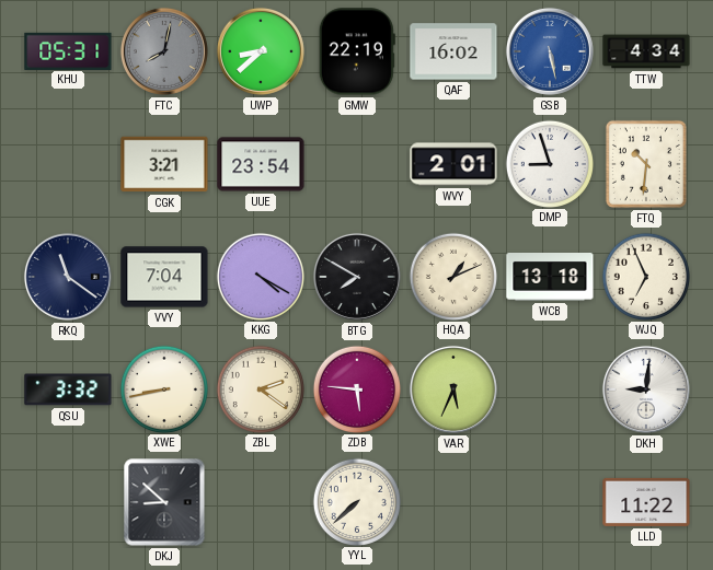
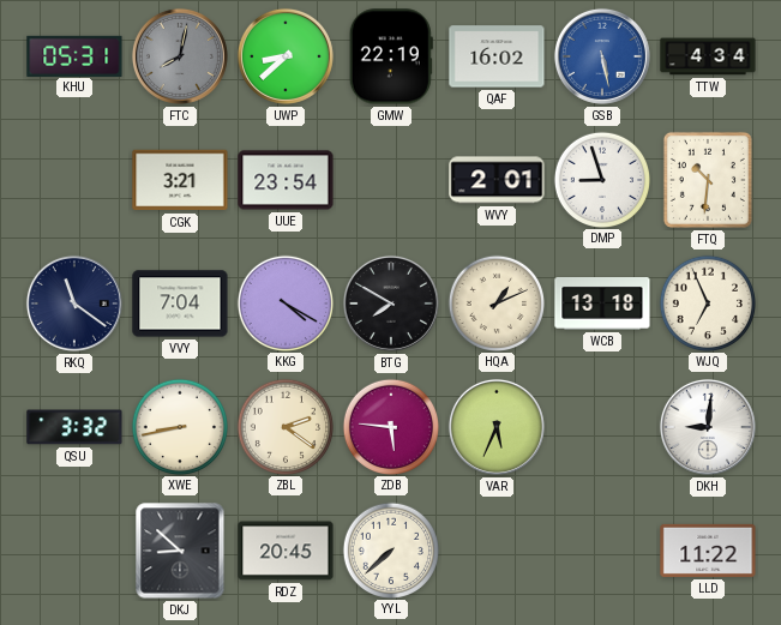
RDZ: none -> 20:45
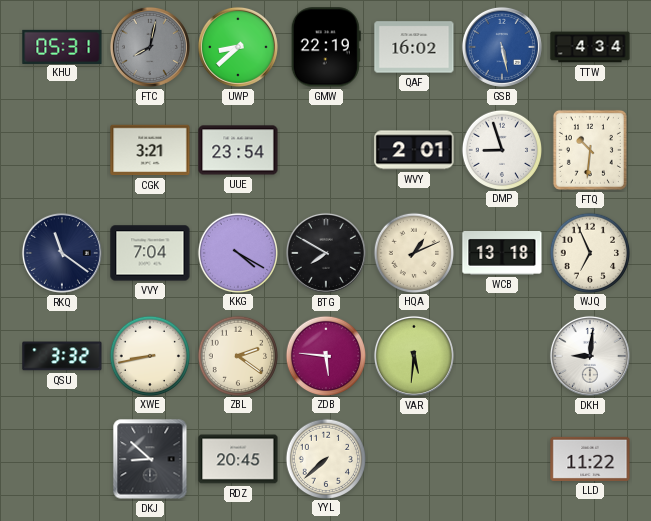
VAR: 5:34 -> 5:31
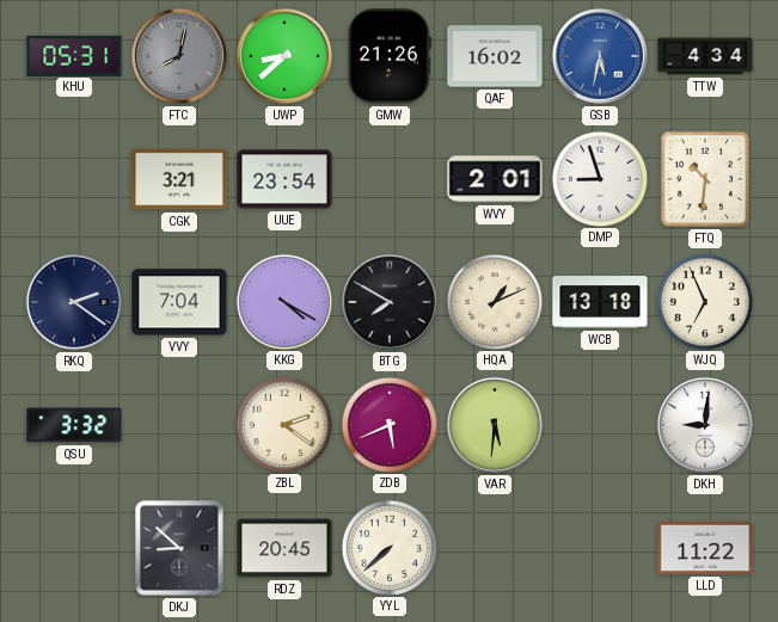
GMW: 22:19 -> 21:26
GSB: 5:28 -> 5:32
RKQ: 11:21 -> 2:21
XWE: 8:43 -> none
ZDB: 5:46 -> 5:41
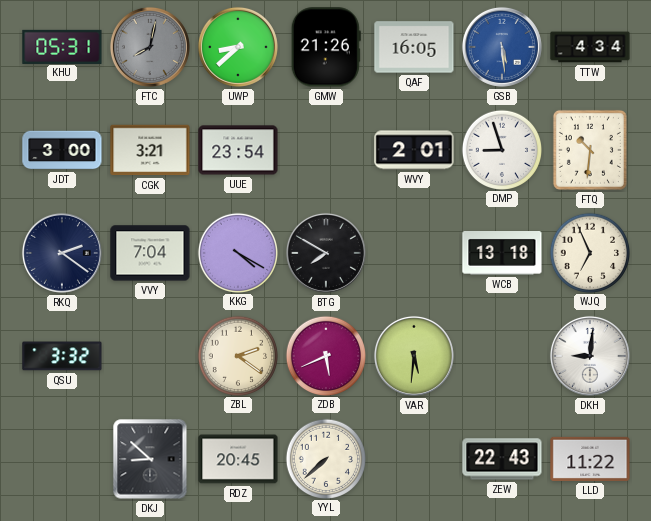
QAF: 16:02 -> 16:05
GSB: 5:32 -> 5:29
JDT: none -> 3:00
HQA: 1:11 -> none
ZEW: none -> 22:43
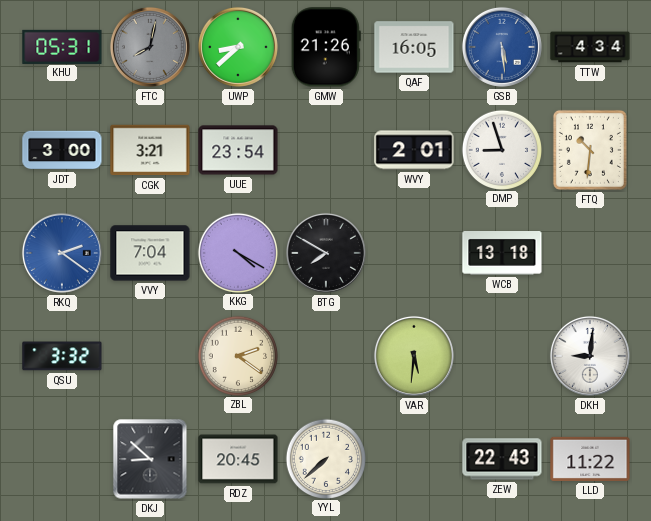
RKQ dial: navy -> blue
WJQ: 6:56 -> none
ZDB: 5:41 -> none
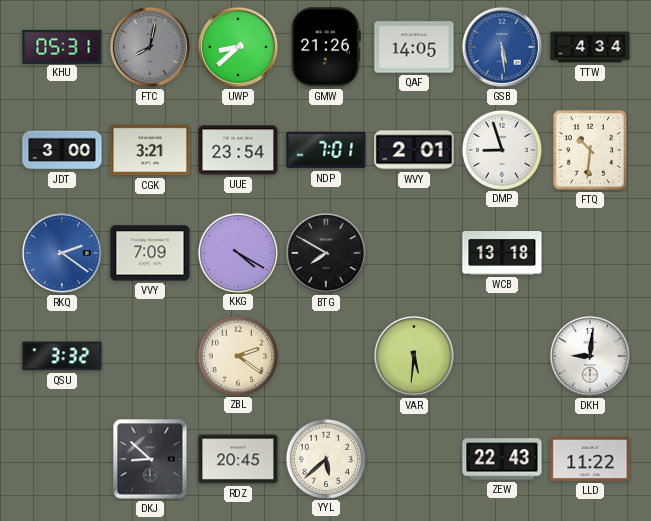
QAF: 16:05 -> 14:05
NDP: none -> 7:01
VVY: 7:04 -> 7:09
YYL: 7:38 -> 5:38
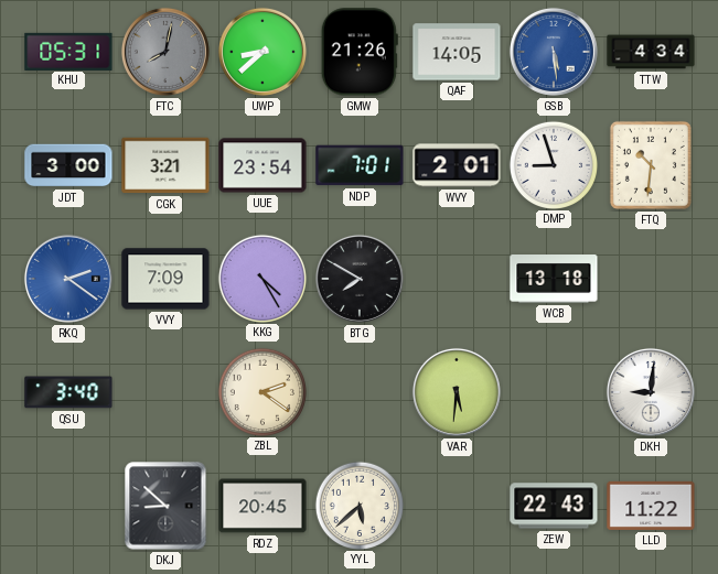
KKG: 4:20 -> 4:25
QSU: 3:32 -> 3:40
